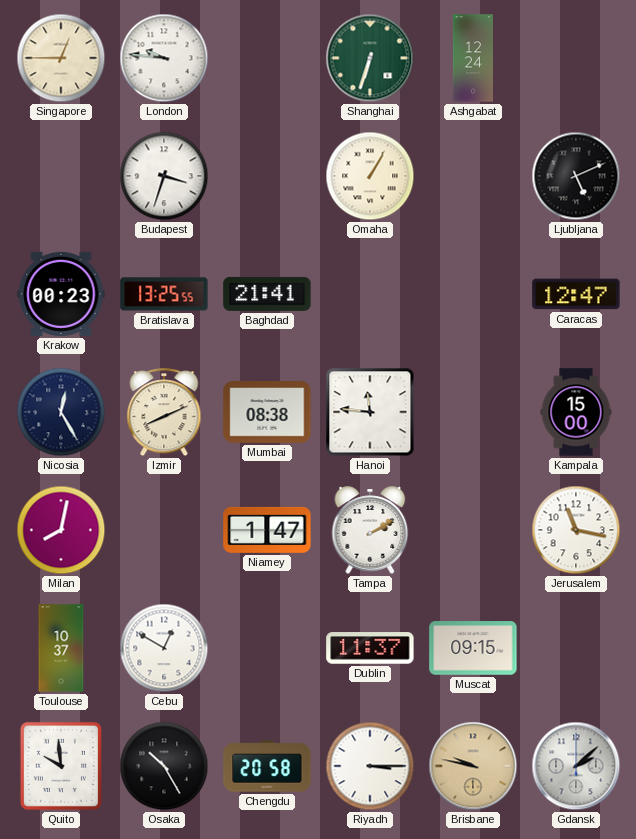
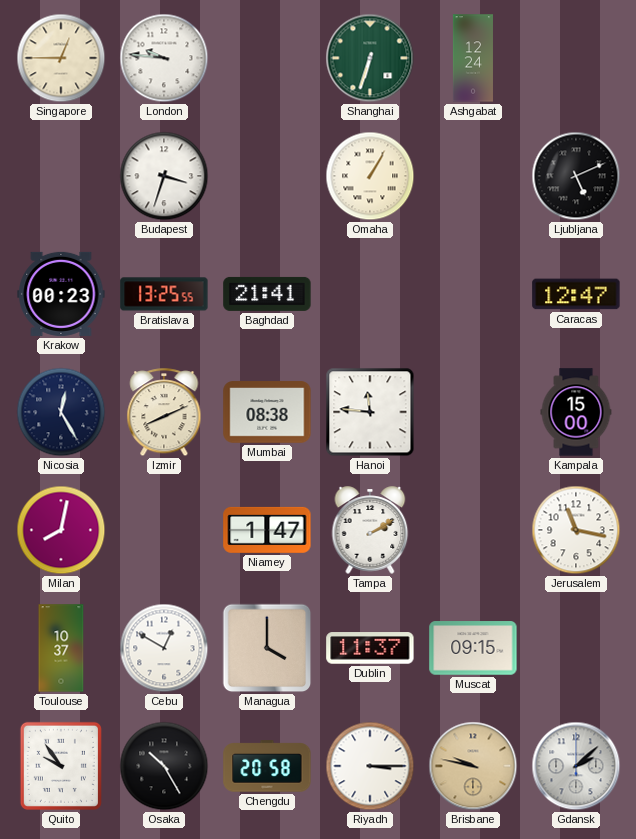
Managua: none -> 4:00
Quito: 9:59 -> 9:54
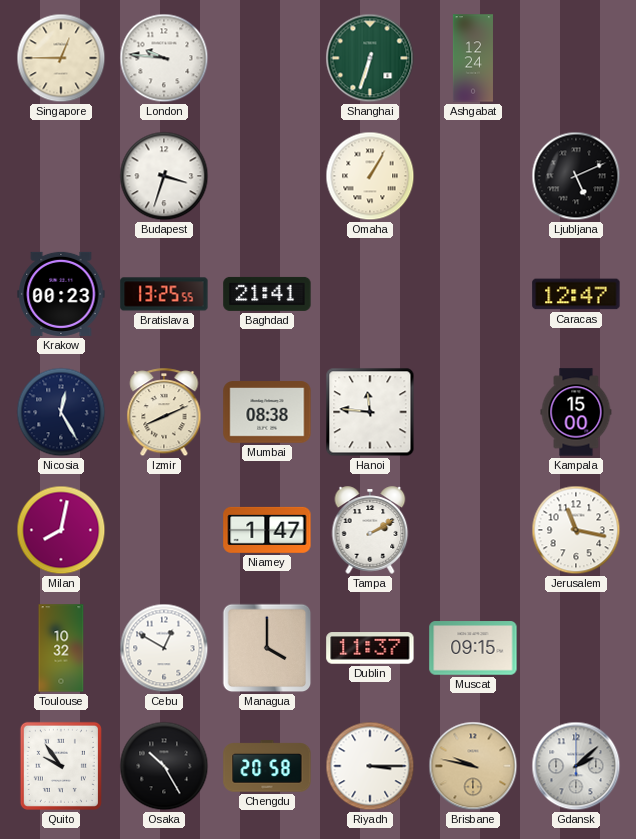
Toulouse: 10:37 -> 10:32
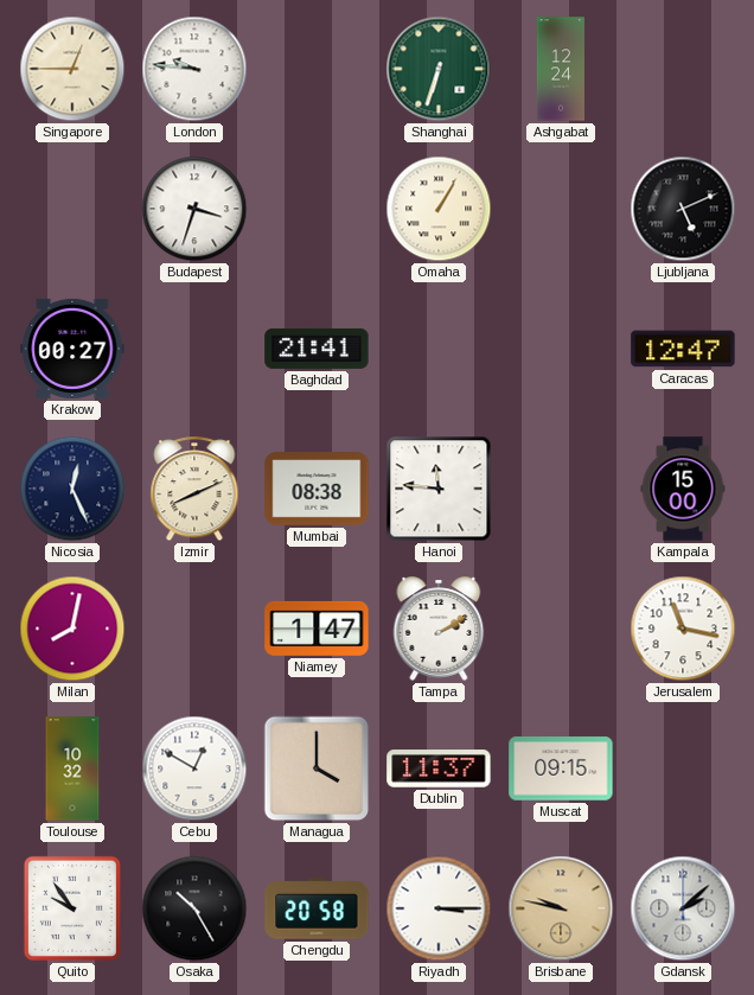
Krakow: 00:23 -> 00:27
Bratislava: 13:25 -> none
Nicosia: 12:25 -> 12:26
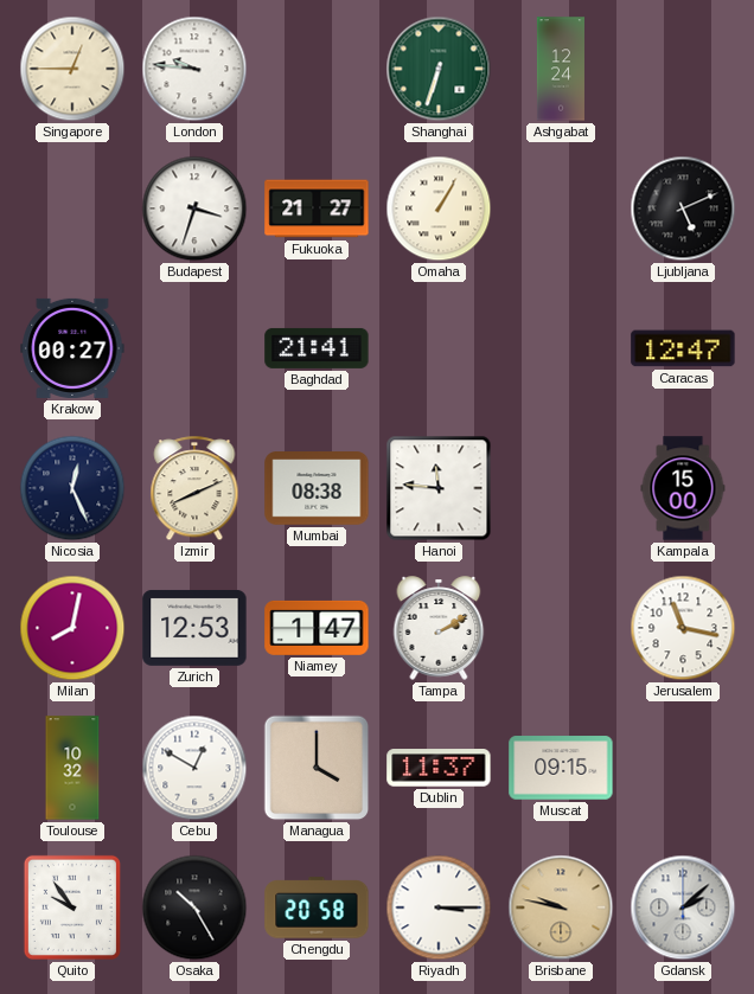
Fukuoka: none -> 21:27
Zurich: none -> 12:53
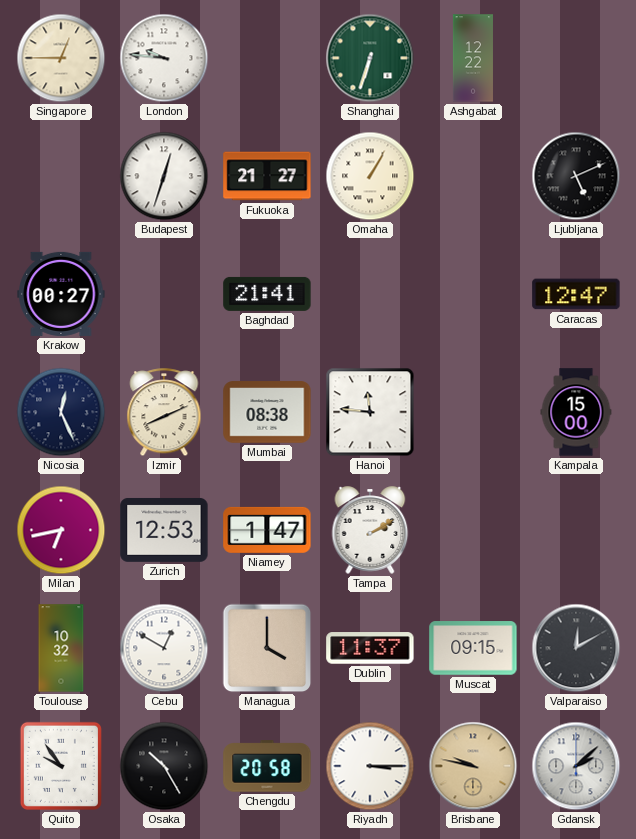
Ashgabat: 12:24 -> 12:22
Budapest: 3:33 -> 12:33
Milan: 8:02 -> 6:43
Jerusalem: 11:17 -> none
Valparaiso: none -> 12:10
